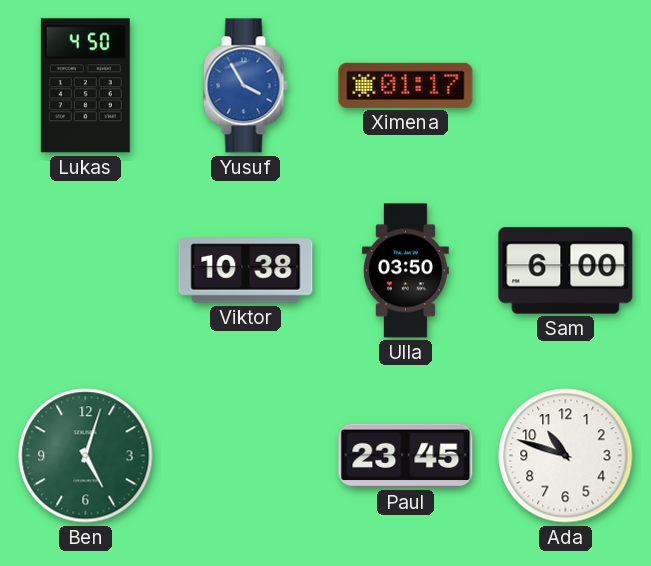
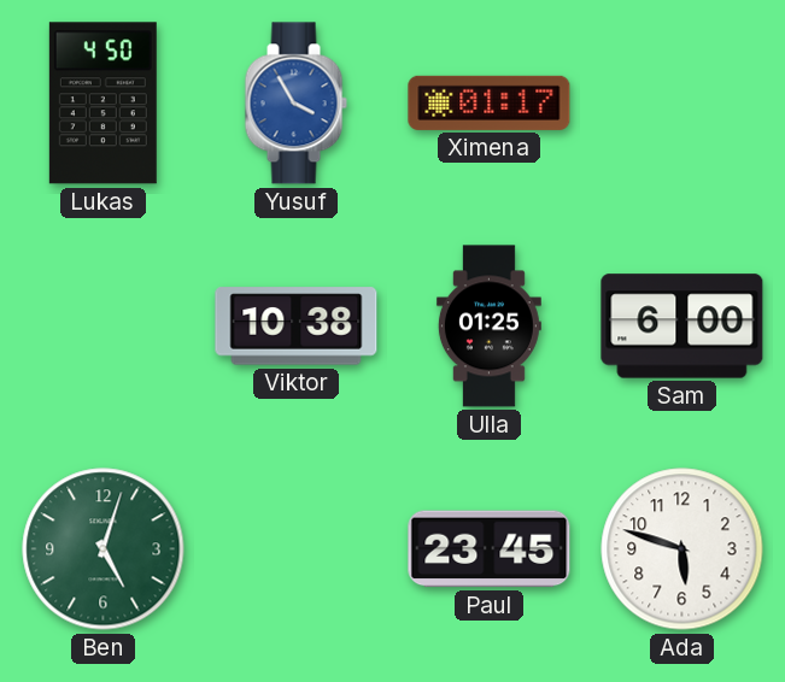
Ulla: 03:50 -> 01:25
Ada: 10:48 -> 5:48
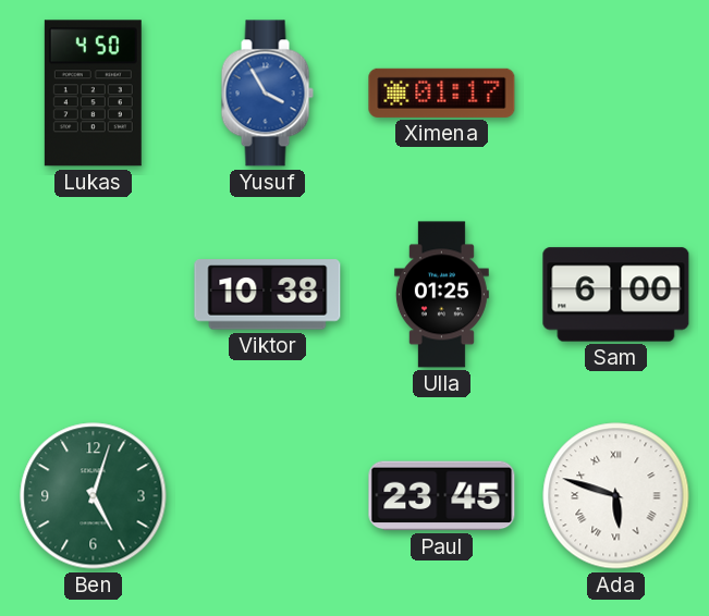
Ada numerals: Arabic -> Roman
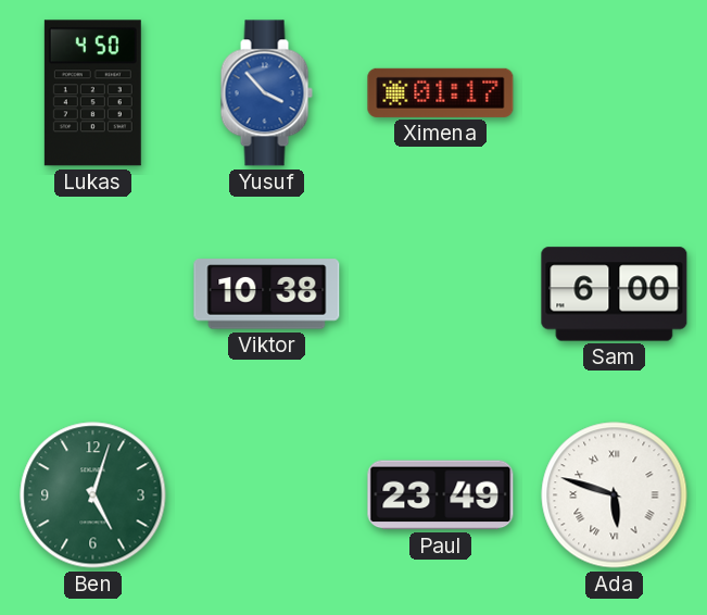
Yusuf: 3:55 -> 3:53
Ulla: 01:25 -> none
Paul: 23:45 -> 23:49
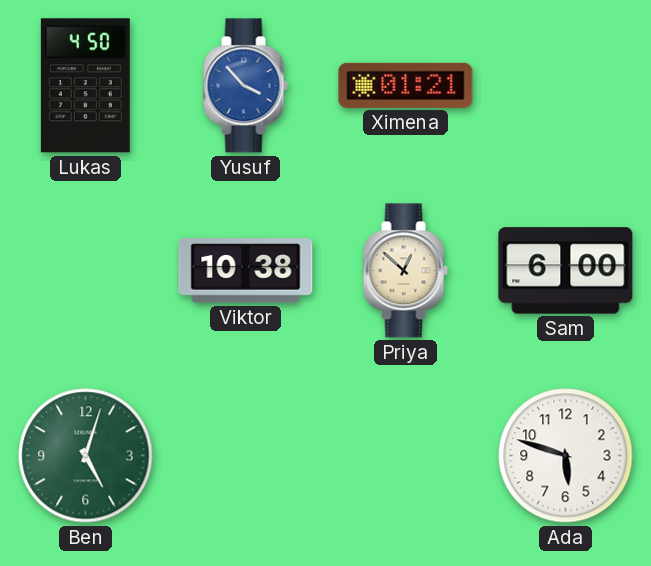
Ximena: 01:17 -> 01:21
Priya: none -> 12:52
Paul: 23:49 -> none
Ada numerals: Roman -> Arabic
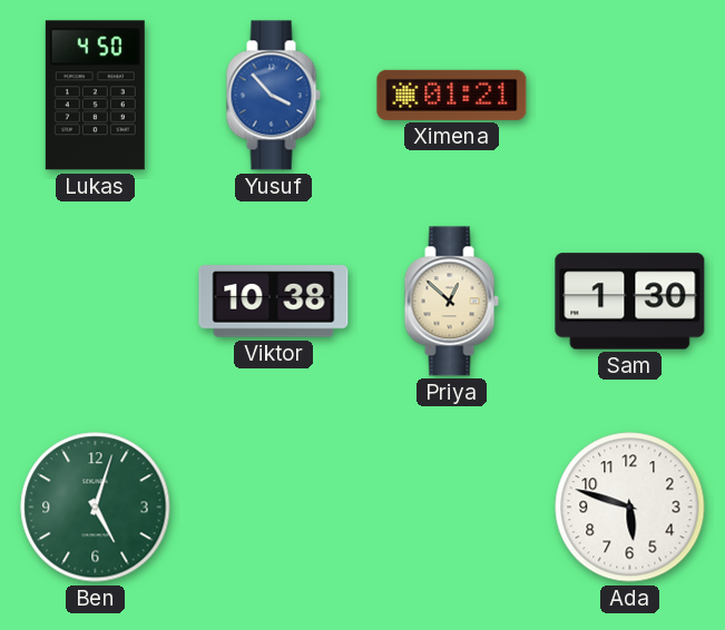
Sam: 6:00 -> 1:30
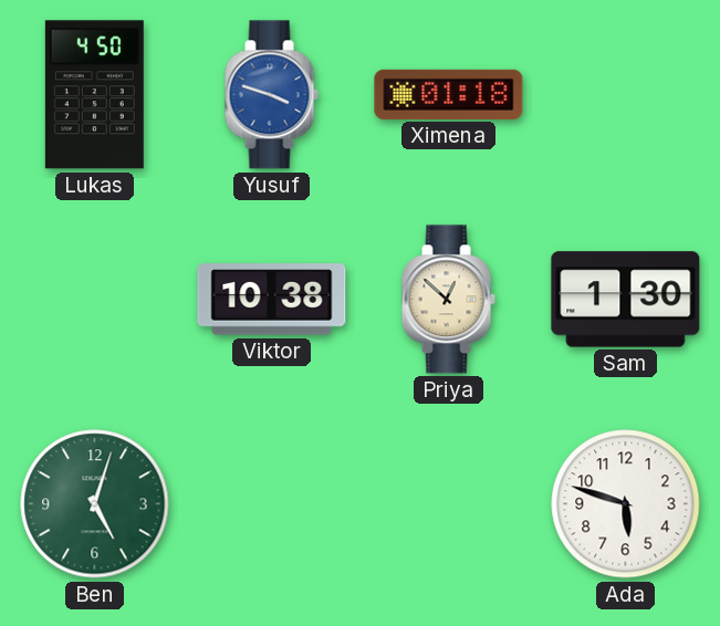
Yusuf: 3:53 -> 3:48
Ximena: 01:21 -> 01:18
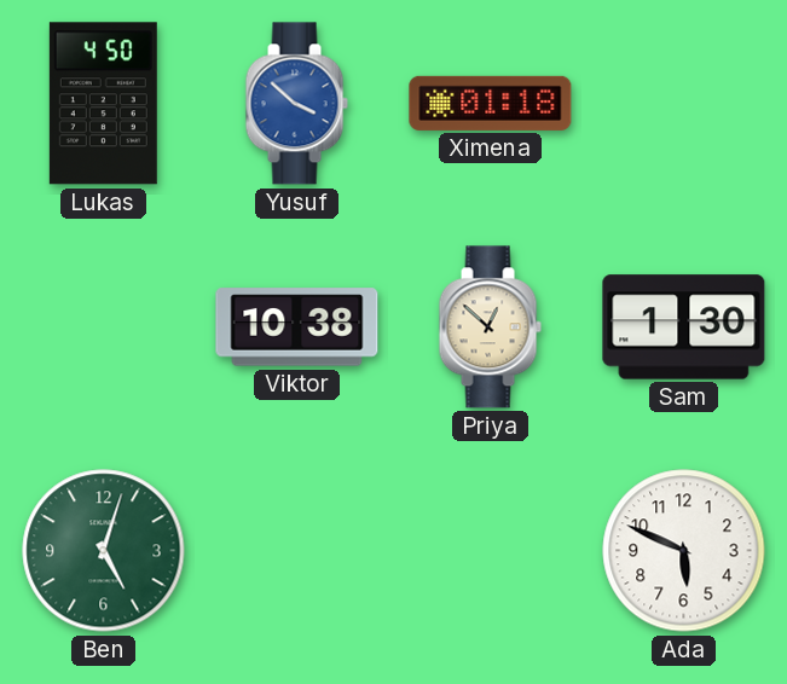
Yusuf: 3:48 -> 3:52
Ada: 5:48 -> 5:49
